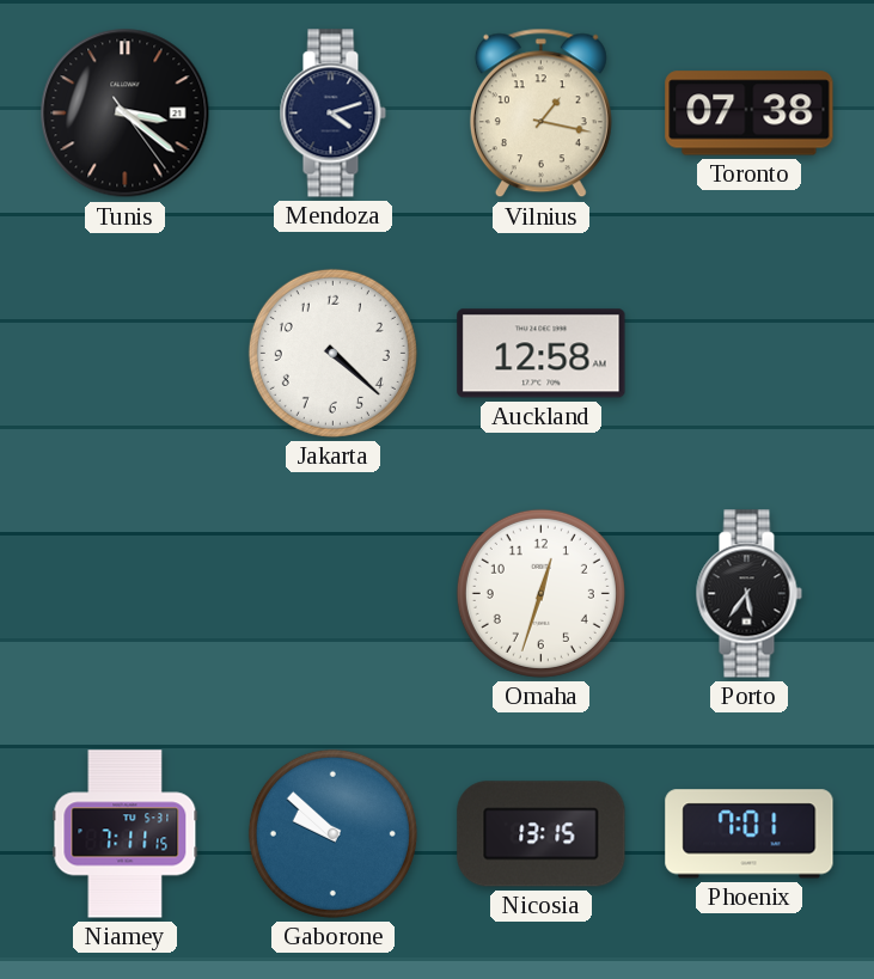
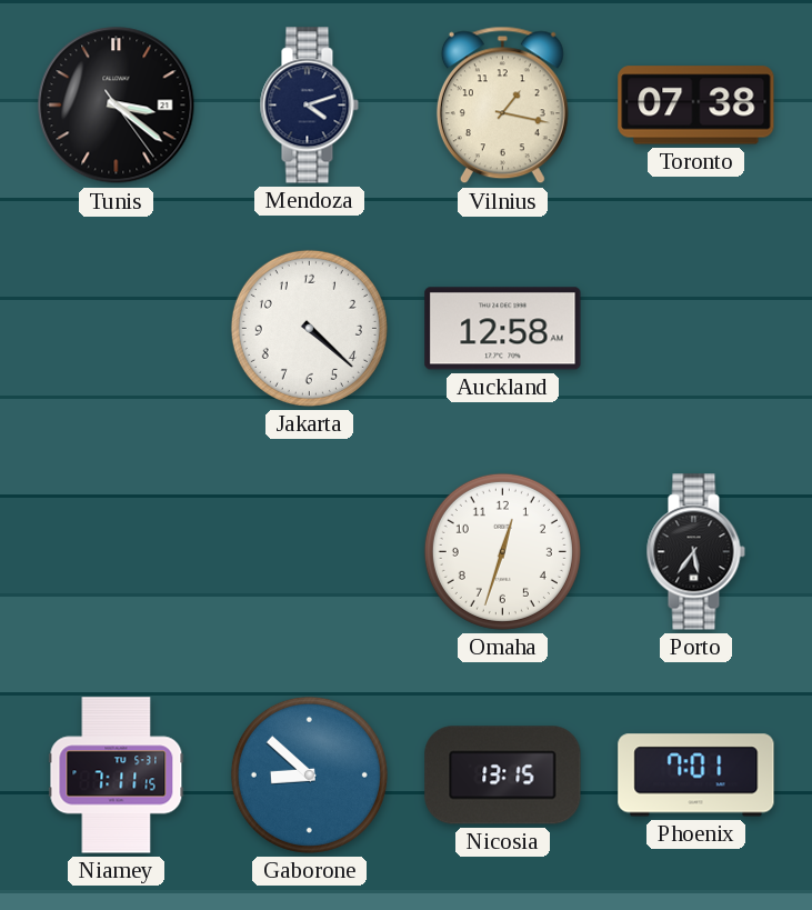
Gaborone: 9:52 -> 8:52
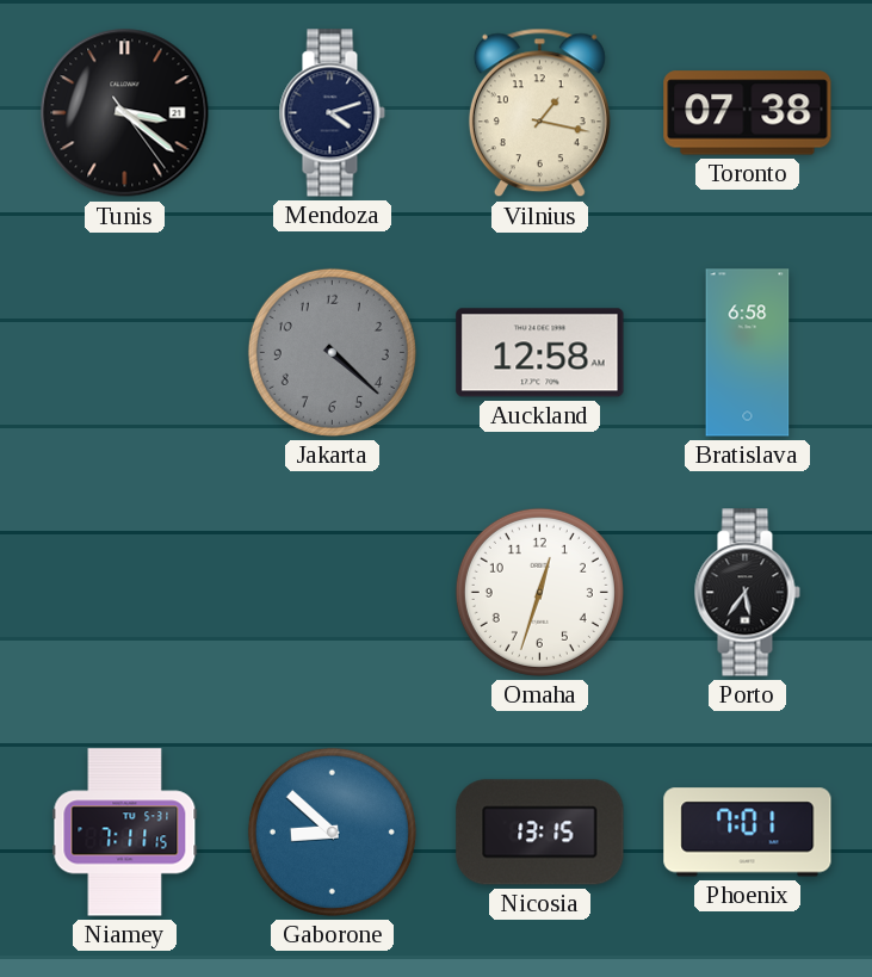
Jakarta dial: white -> grey
Bratislava: none -> 6:58
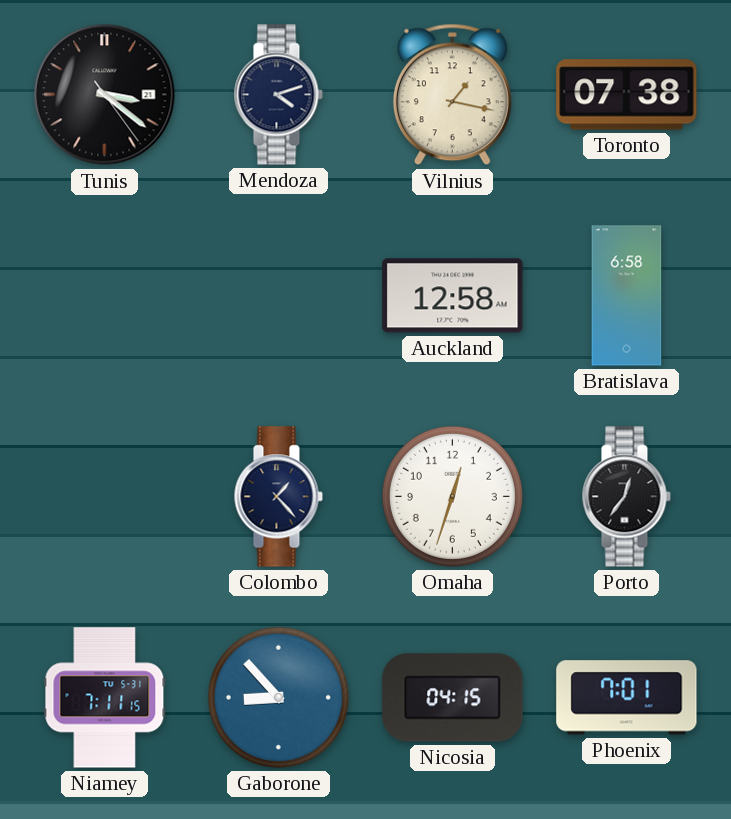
Jakarta: 4:22 -> none
Colombo: none -> 1:23
Porto: 5:36 -> 12:36
Gaborone: 8:52 -> 8:53
Nicosia: 13:15 -> 04:15
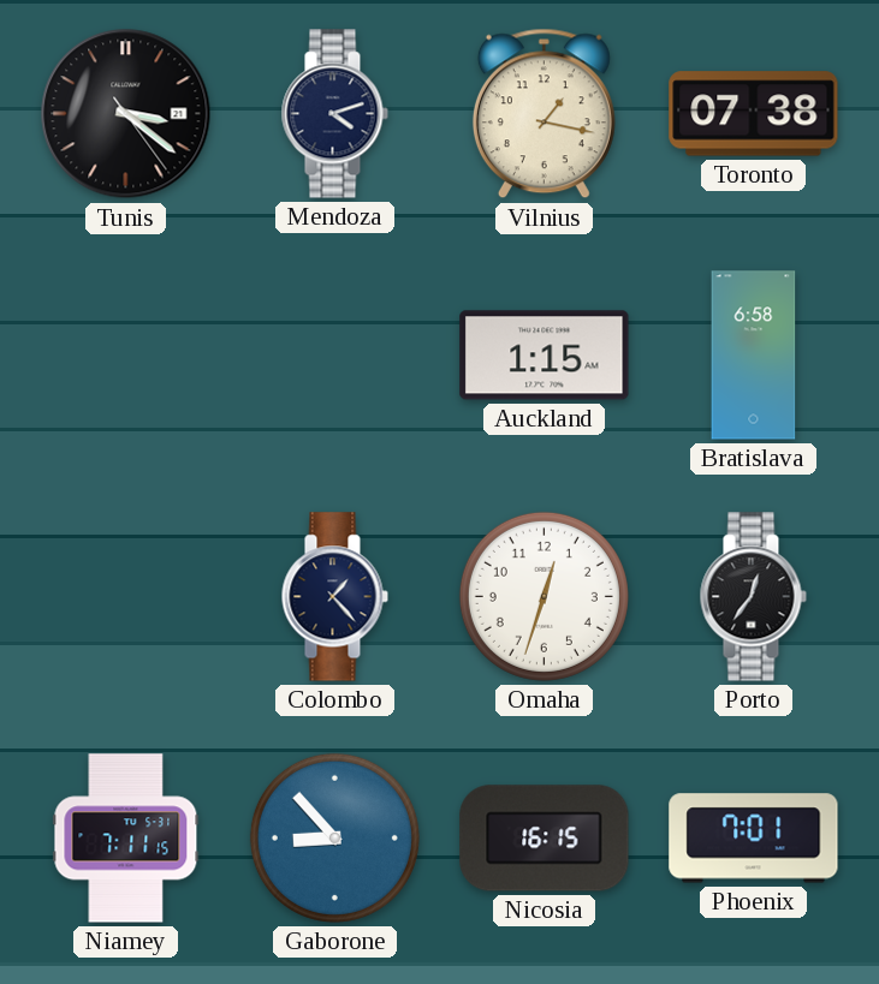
Auckland: 12:58 -> 1:15
Nicosia: 04:15 -> 16:15
